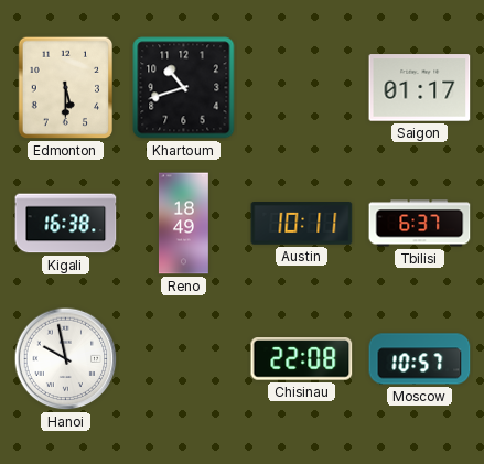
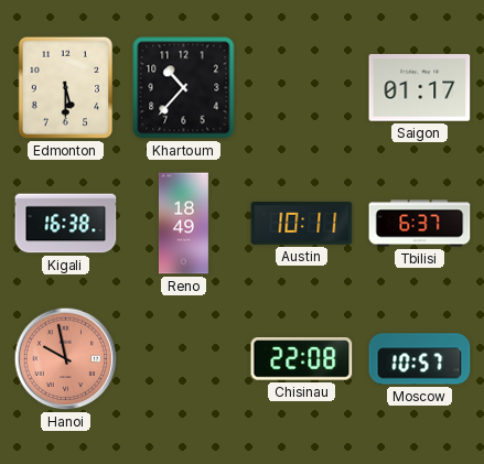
Khartoum: 10:42 -> 10:37
Hanoi dial: white -> salmon
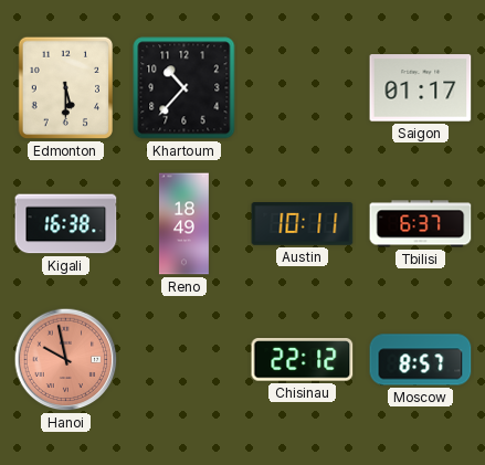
Chisinau: 22:08 -> 22:12
Moscow: 10:57 -> 8:57
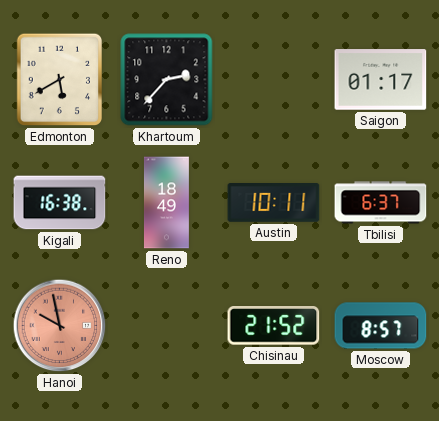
Edmonton: 5:30 -> 5:40
Khartoum: 10:37 -> 2:37
Chisinau: 22:12 -> 21:52
